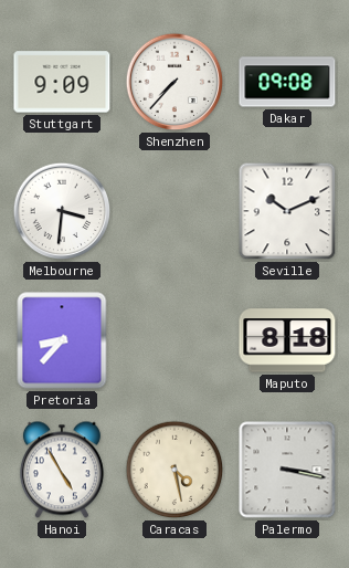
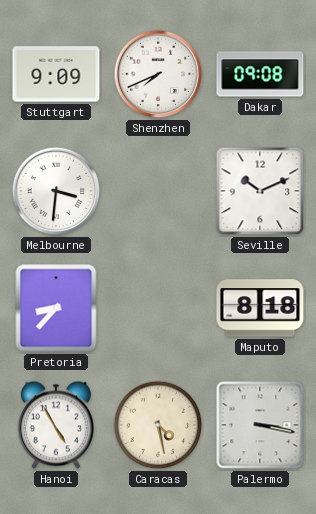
Shenzhen: 7:37 -> 7:41
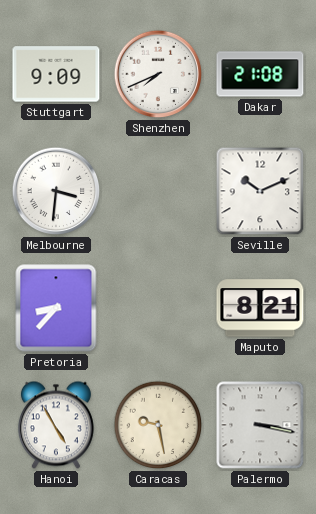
Dakar: 09:08 -> 21:08
Maputo: 8:18 -> 8:21
Caracas: 4:28 -> 9:28
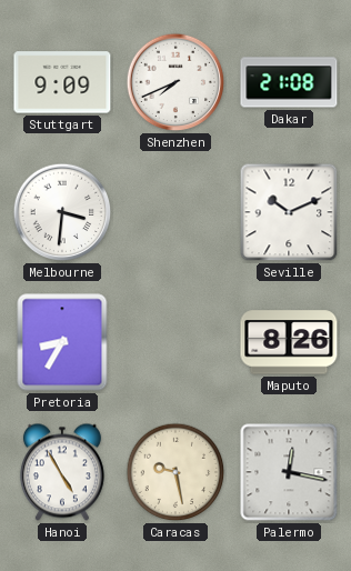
Pretoria: 8:37 -> 8:35
Maputo: 8:21 -> 8:26
Palermo: 3:17 -> 12:17
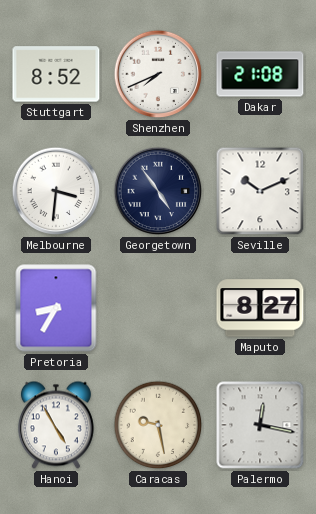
Stuttgart: 9:09 -> 8:52
Georgetown: none -> 4:54
Maputo: 8:26 -> 8:27
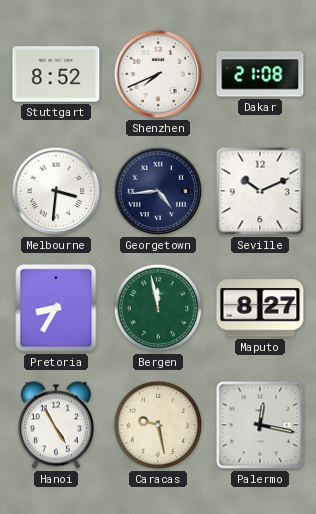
Georgetown: 4:54 -> 4:44
Bergen: none -> 11:58
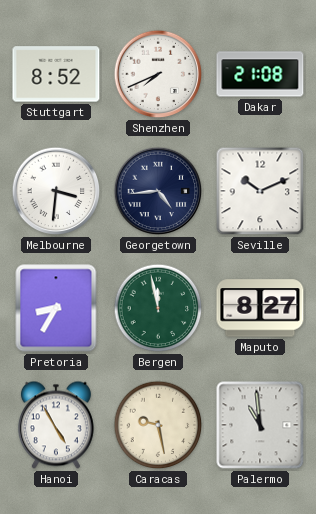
Palermo: 12:17 -> 10:59
